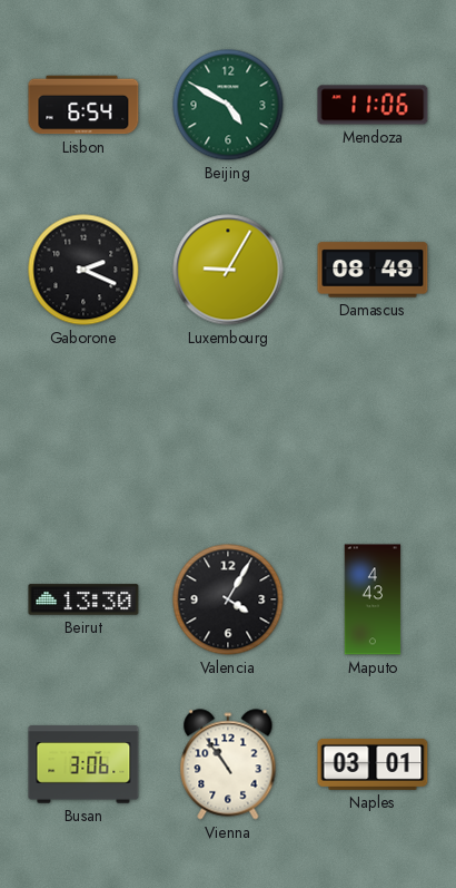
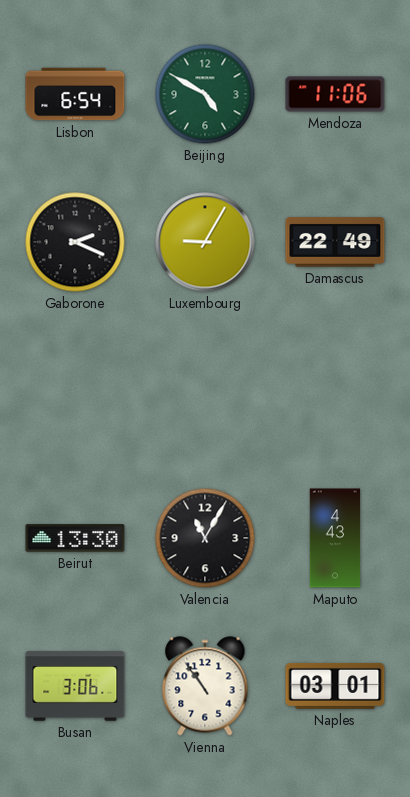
Damascus: 08:49 -> 22:49
Valencia: 4:05 -> 11:05
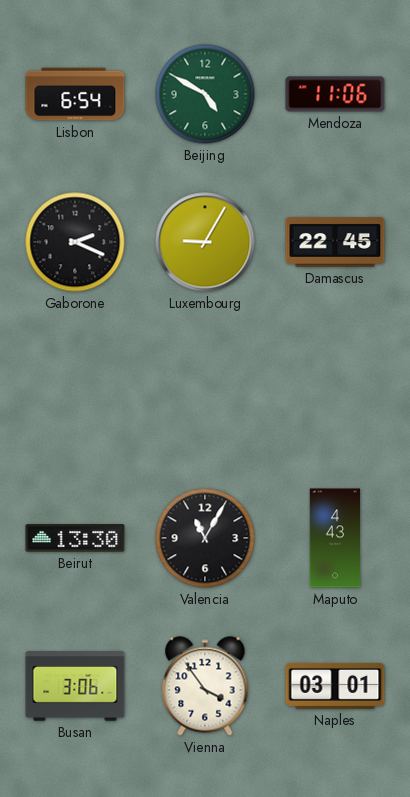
Damascus: 22:49 -> 22:45
Vienna: 10:54 -> 3:54
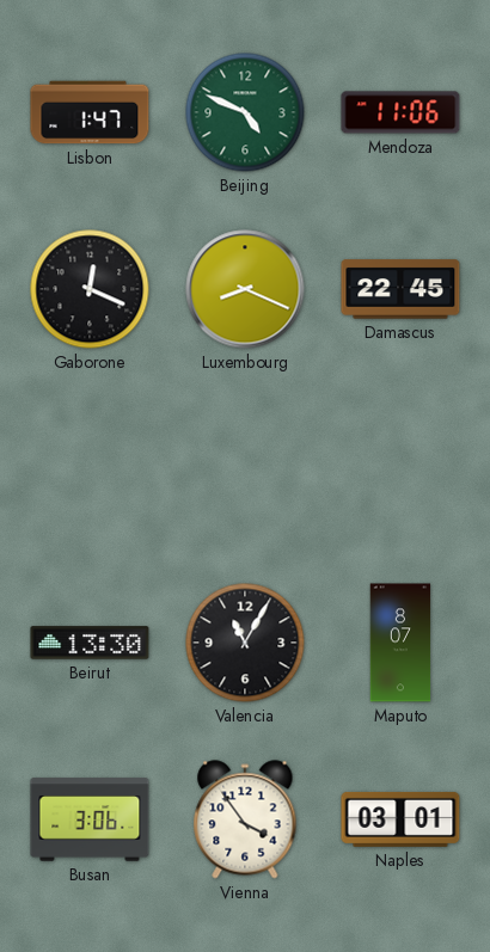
Lisbon: 6:54 -> 1:47
Beijing: 4:50 -> 4:49
Gaborone: 2:19 -> 12:19
Luxembourg: 9:05 -> 8:19
Maputo: 4:43 -> 8:07
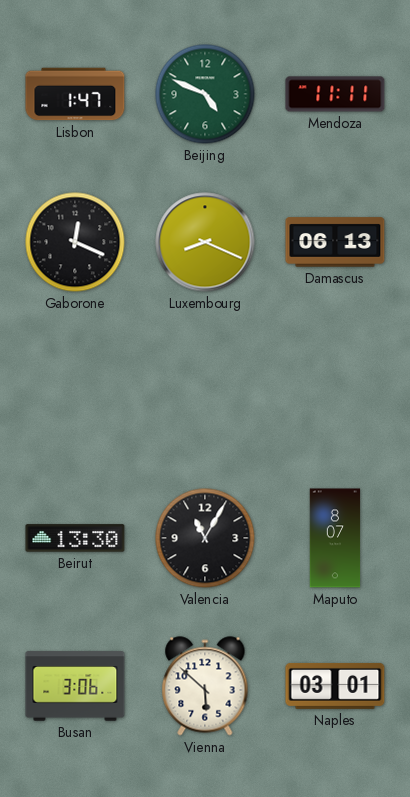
Mendoza: 11:06 -> 11:11
Damascus: 22:45 -> 06:13
Vienna: 3:54 -> 5:52
